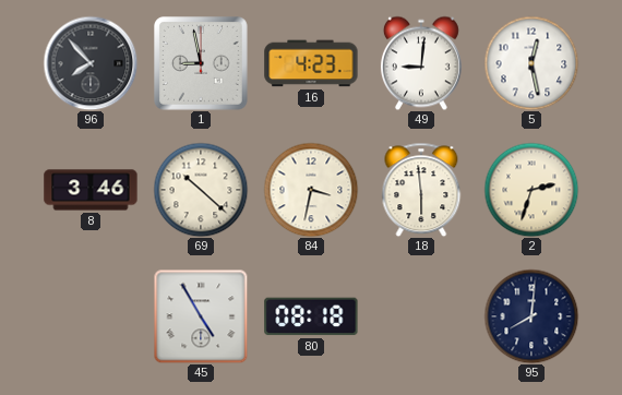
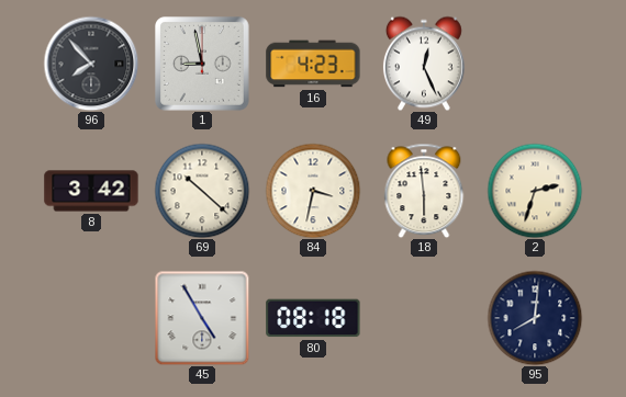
49: 9:01 -> 12:26
5: 12:28 -> none
8: 3:46 -> 3:42
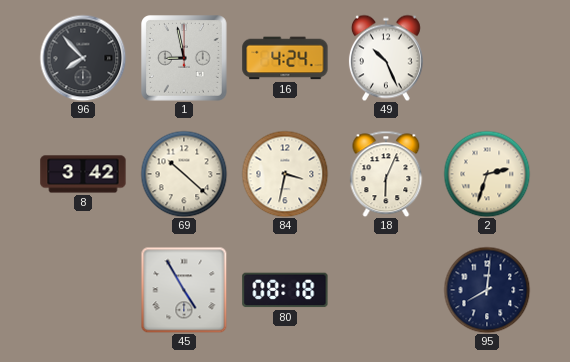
16: 4:23 -> 4:24
49: 12:26 -> 10:26
18: 5:59 -> 6:04
